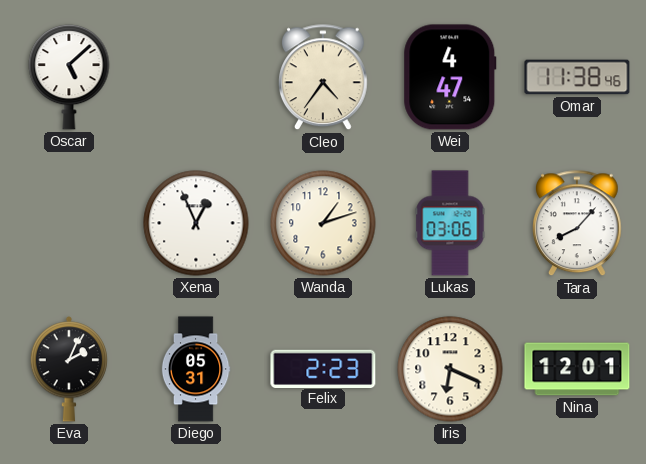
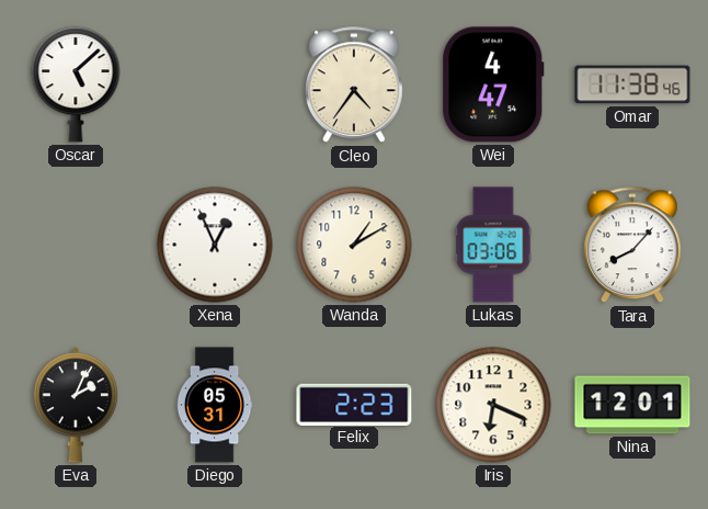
Wanda: 1:12 -> 1:10
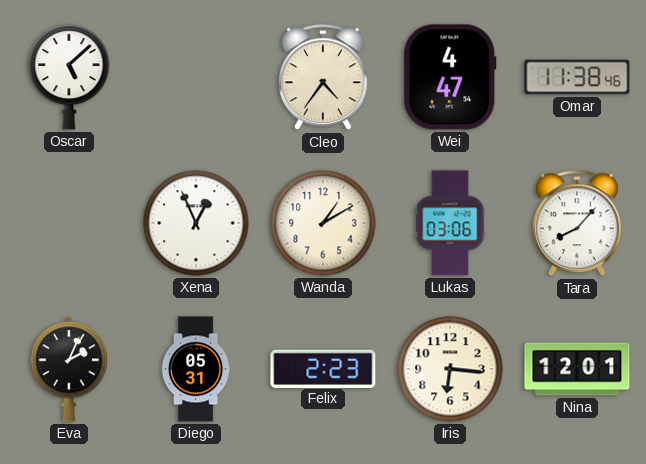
Iris: 6:19 -> 6:16
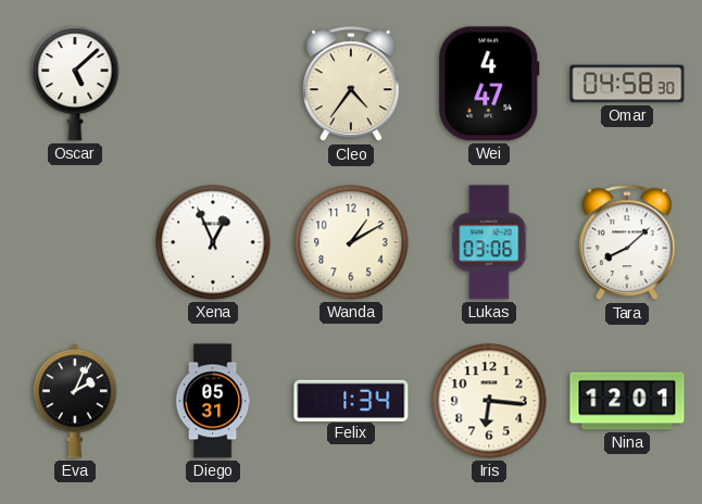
Omar: 11:38 -> 04:58
Tara: 8:07 -> 8:08
Felix: 2:23 -> 1:34
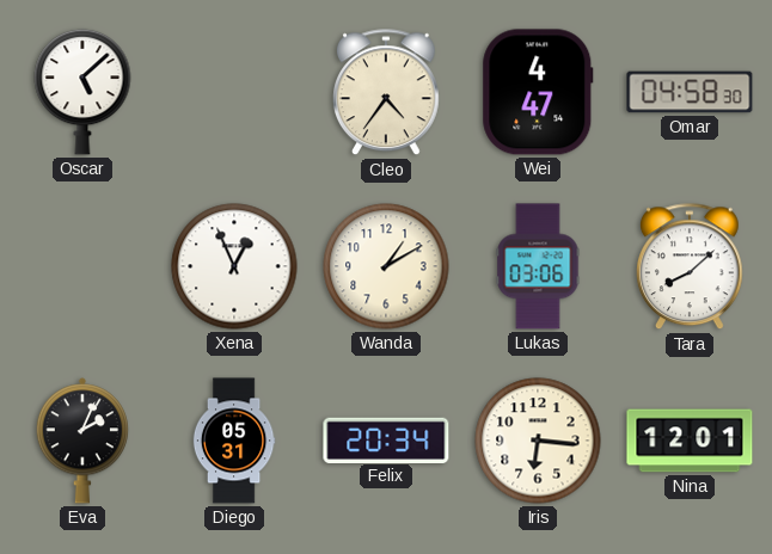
Felix: 1:34 -> 20:34
